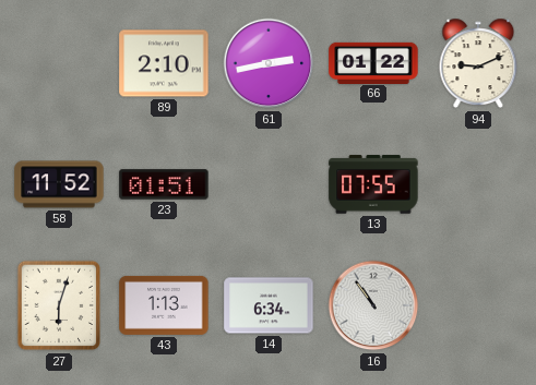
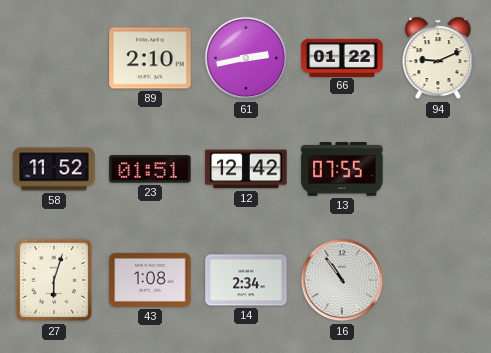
12: none -> 12:42
43: 1:13 -> 1:08
14: 6:34 -> 2:34
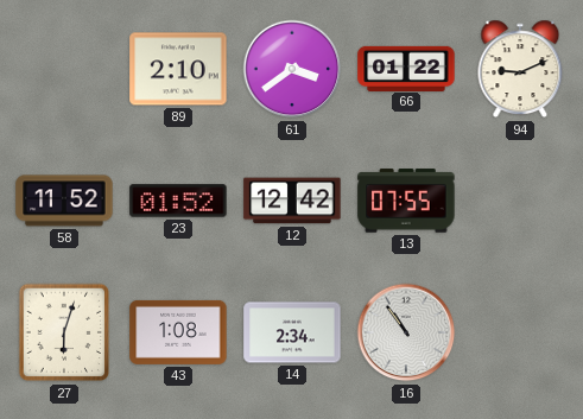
61: 2:43 -> 3:39
23: 01:51 -> 01:52
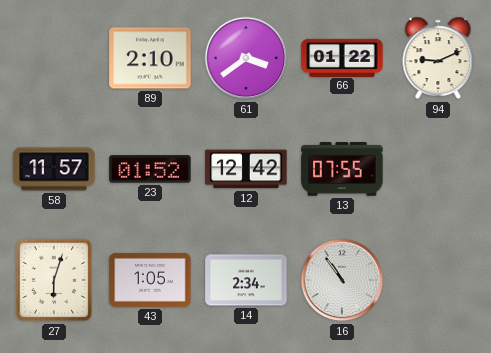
58: 11:52 -> 11:57
43: 1:08 -> 1:05
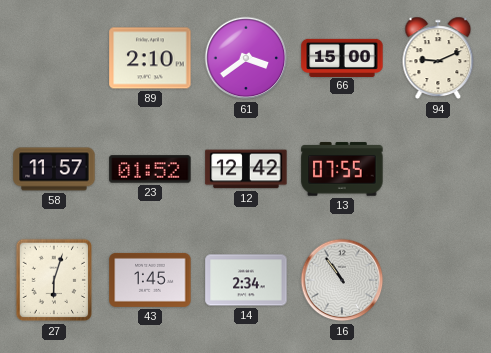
66: 01:22 -> 15:00
43: 1:05 -> 1:45
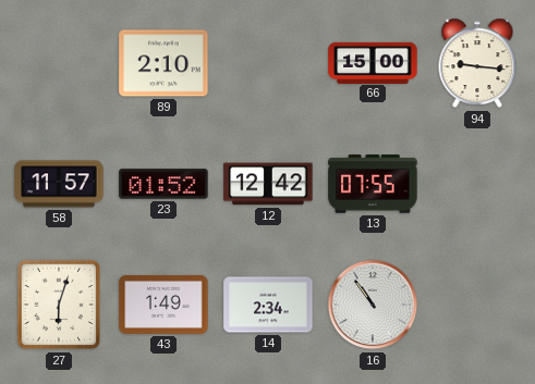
61: 3:39 -> none
94: 9:11 -> 9:16
43: 1:45 -> 1:49
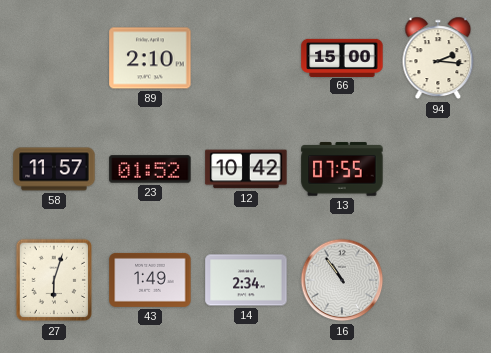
94: 9:16 -> 2:16
12: 12:42 -> 10:42
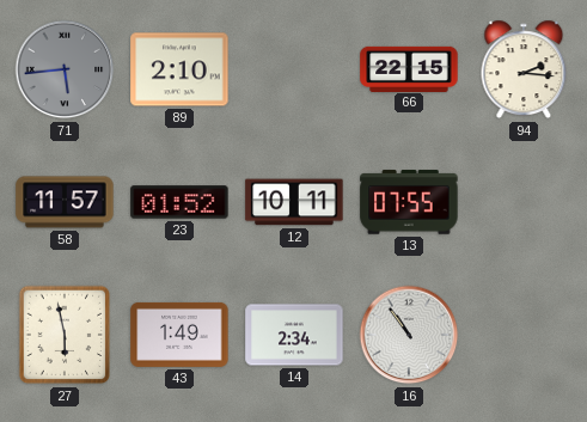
71: none -> 5:44
66: 15:00 -> 22:15
12: 10:42 -> 10:11
27: 6:03 -> 5:58
